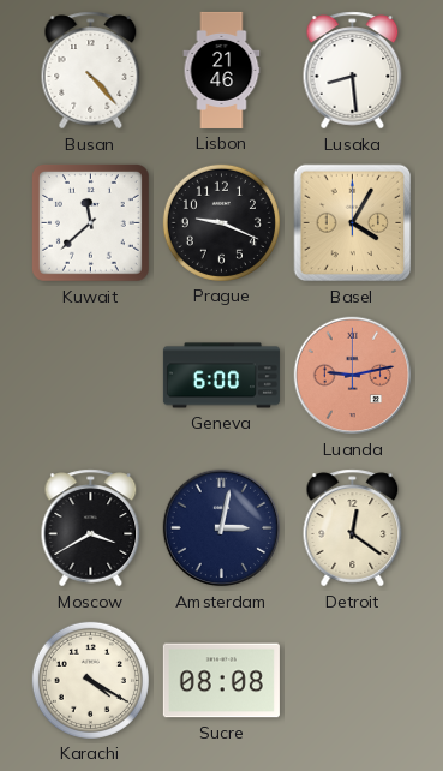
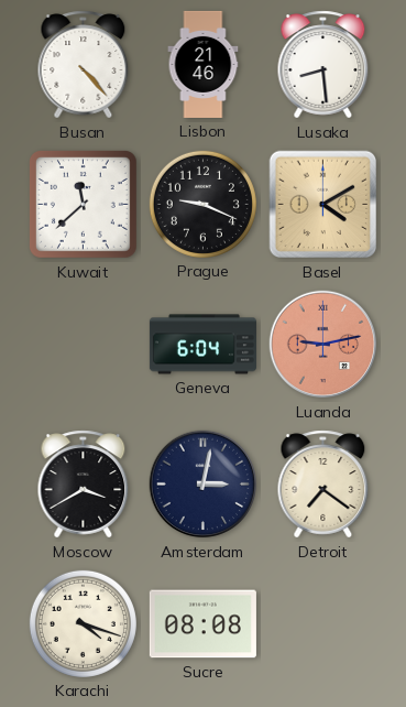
Basel: 4:05 -> 4:10
Geneva: 6:00 -> 6:04
Detroit: 12:21 -> 7:21
Karachi: 4:20 -> 4:18
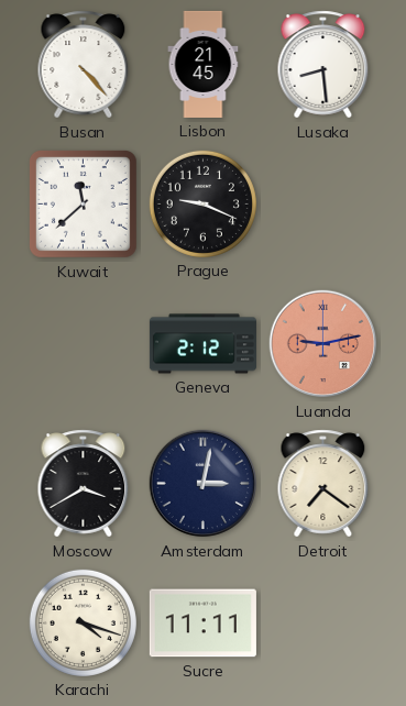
Lisbon: 21:46 -> 21:45
Basel: 4:10 -> none
Geneva: 6:04 -> 2:12
Sucre: 08:08 -> 11:11
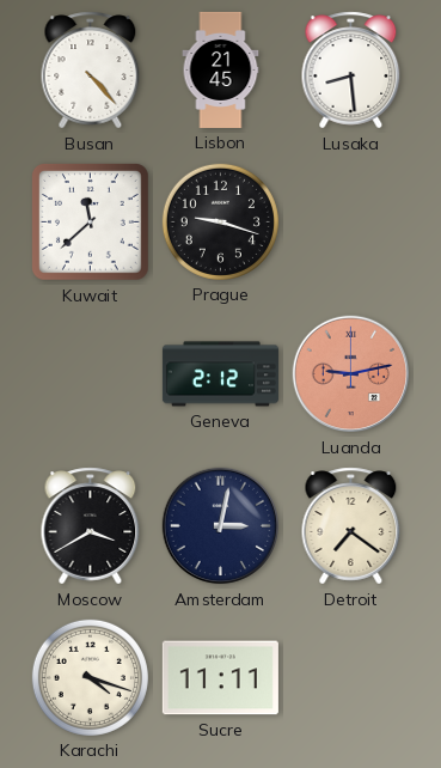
Prague: 9:19 -> 9:18
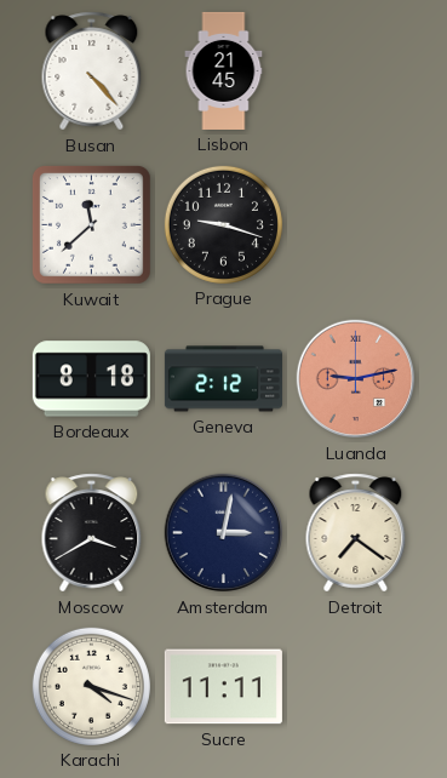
Lusaka: 8:29 -> none
Bordeaux: none -> 8:18
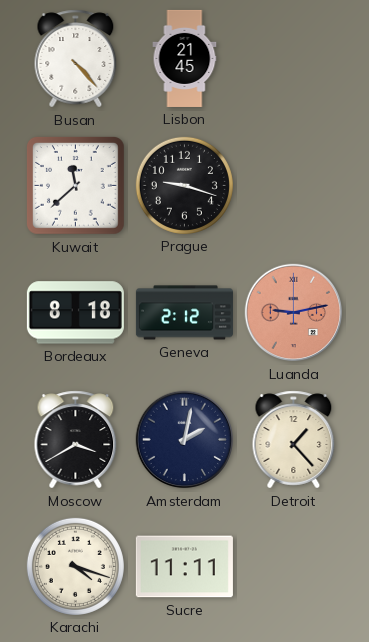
Amsterdam: 3:02 -> 2:02
Detroit: 7:21 -> 1:23
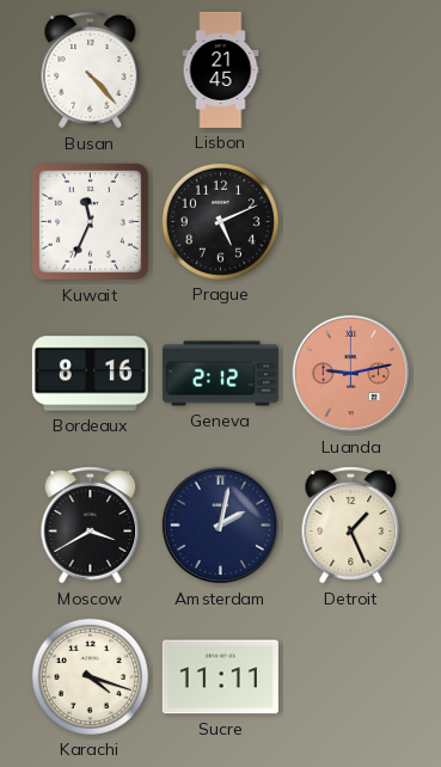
Kuwait: 11:38 -> 11:34
Prague: 9:18 -> 5:11
Bordeaux: 8:18 -> 8:16
Detroit: 1:23 -> 1:26
